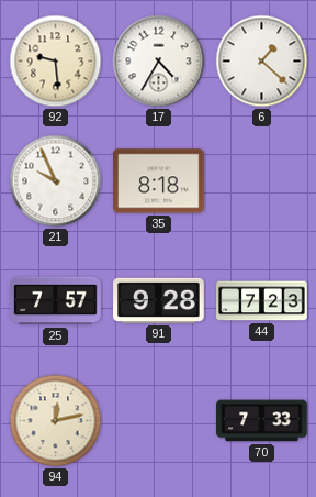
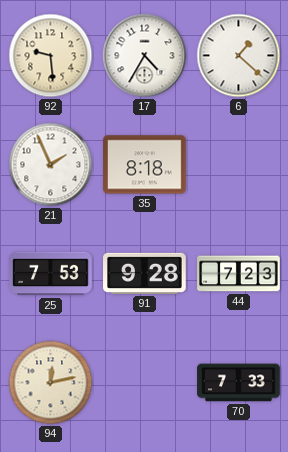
21: 9:56 -> 1:56
25: 7:57 -> 7:53
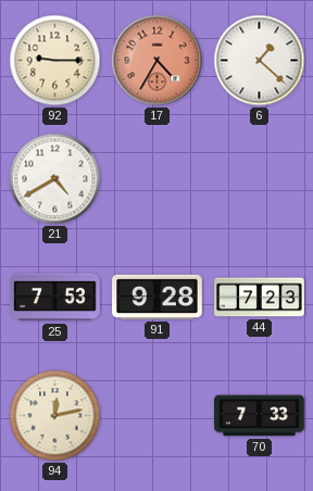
92: 9:29 -> 9:15
17 dial: white -> salmon
21: 1:56 -> 4:40
35: 8:18 -> none
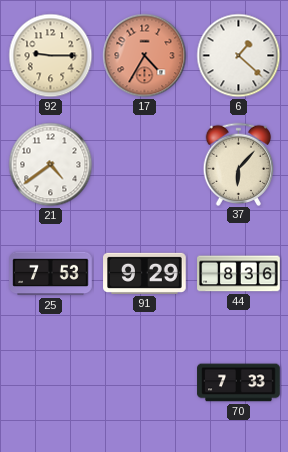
21: 4:40 -> 4:39
37: none -> 6:07
91: 9:28 -> 9:29
44: 7:23 -> 8:36
94: 12:13 -> none
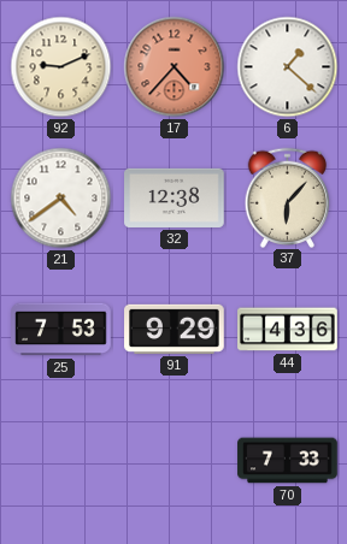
92: 9:15 -> 9:11
17: 4:35 -> 4:37
32: none -> 12:38
44: 8:36 -> 4:36
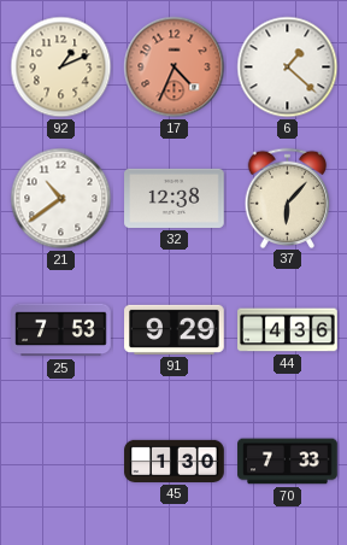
92: 9:11 -> 1:11
17: 4:37 -> 4:34
21: 4:39 -> 10:39
45: none -> 1:30
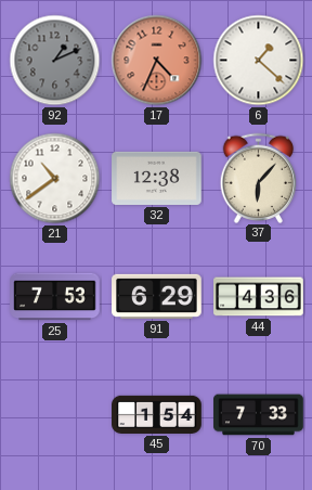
92 dial: cream -> grey
91: 9:29 -> 6:29
45: 1:30 -> 1:54
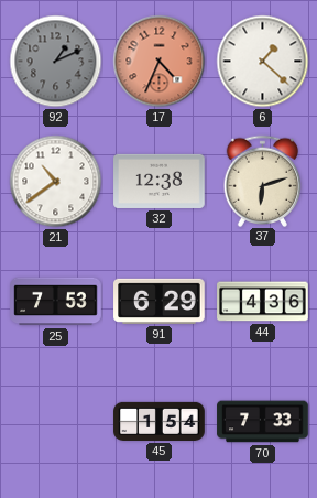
37: 6:07 -> 6:12
